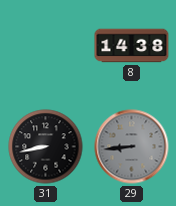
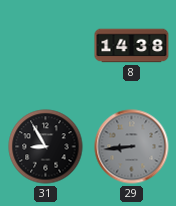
31: 8:43 -> 8:55
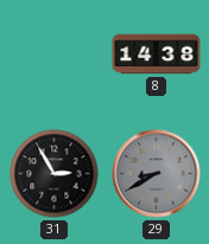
31: 8:55 -> 2:55
29: 8:44 -> 8:40
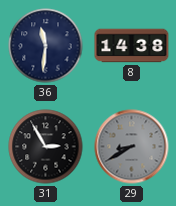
36: none -> 11:31
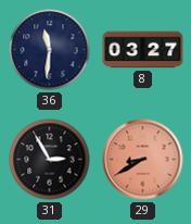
8: 14:38 -> 03:27
29 dial: grey -> salmon
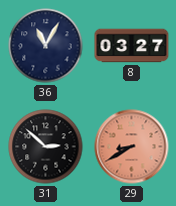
36: 11:31 -> 11:05
31: 2:55 -> 2:52
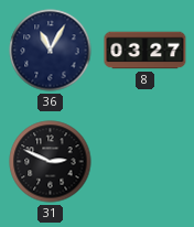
31: 2:52 -> 2:49
29: 8:40 -> none
